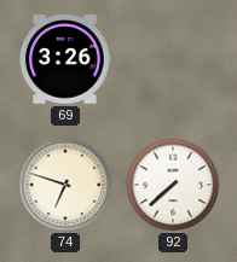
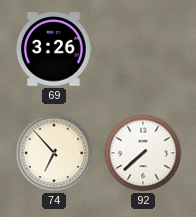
74: 6:48 -> 6:53
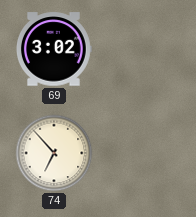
69: 3:26 -> 3:02
92: 7:38 -> none
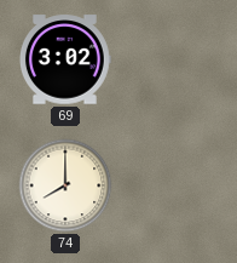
74: 6:53 -> 8:00
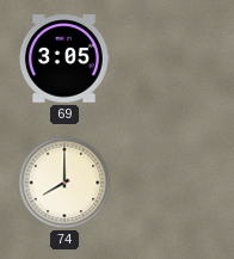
69: 3:02 -> 3:05
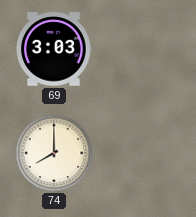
69: 3:05 -> 3:03
